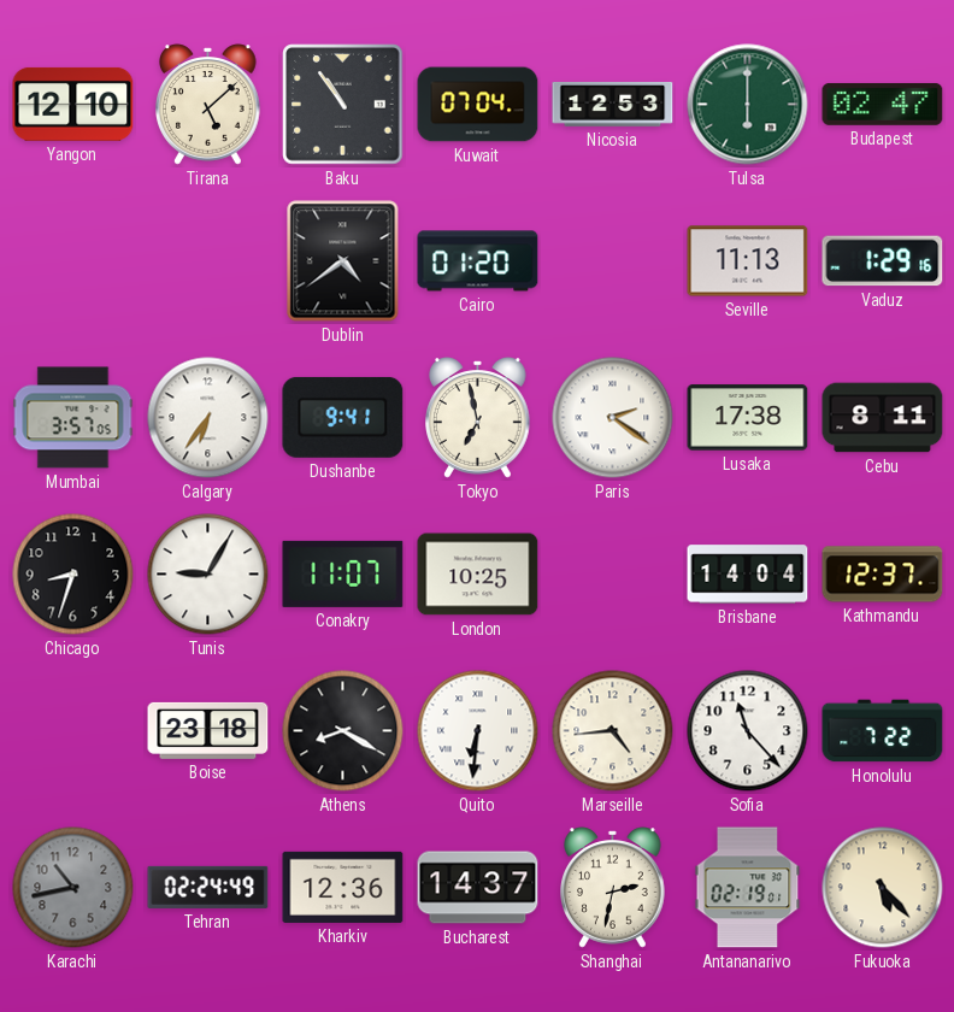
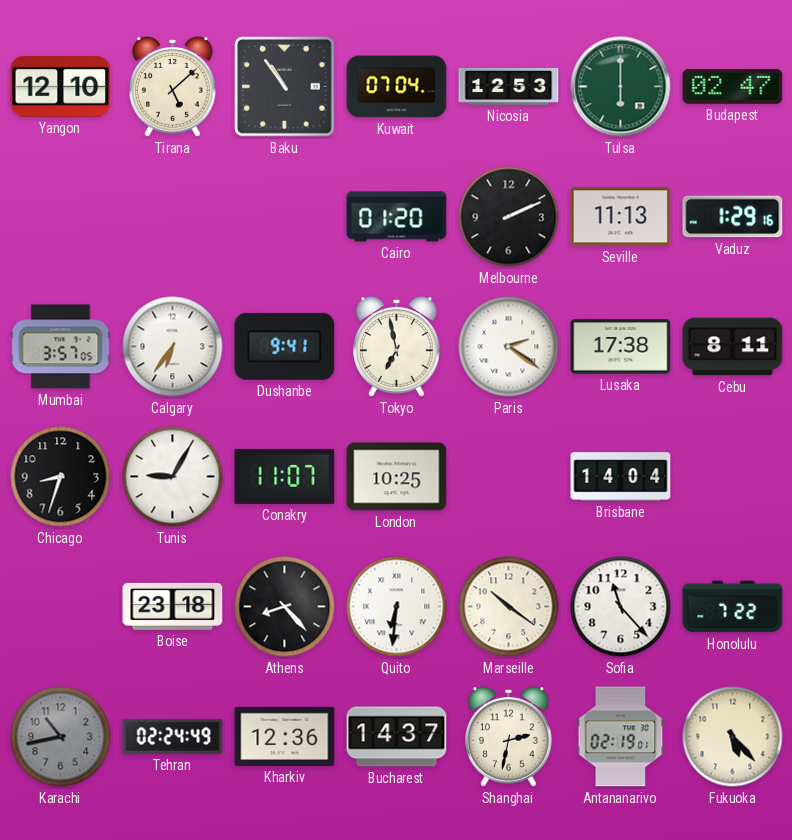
Dublin: 4:39 -> none
Melbourne: none -> 2:11
Kathmandu: 12:37 -> none
Athens: 8:20 -> 8:23
Marseille: 4:44 -> 10:21
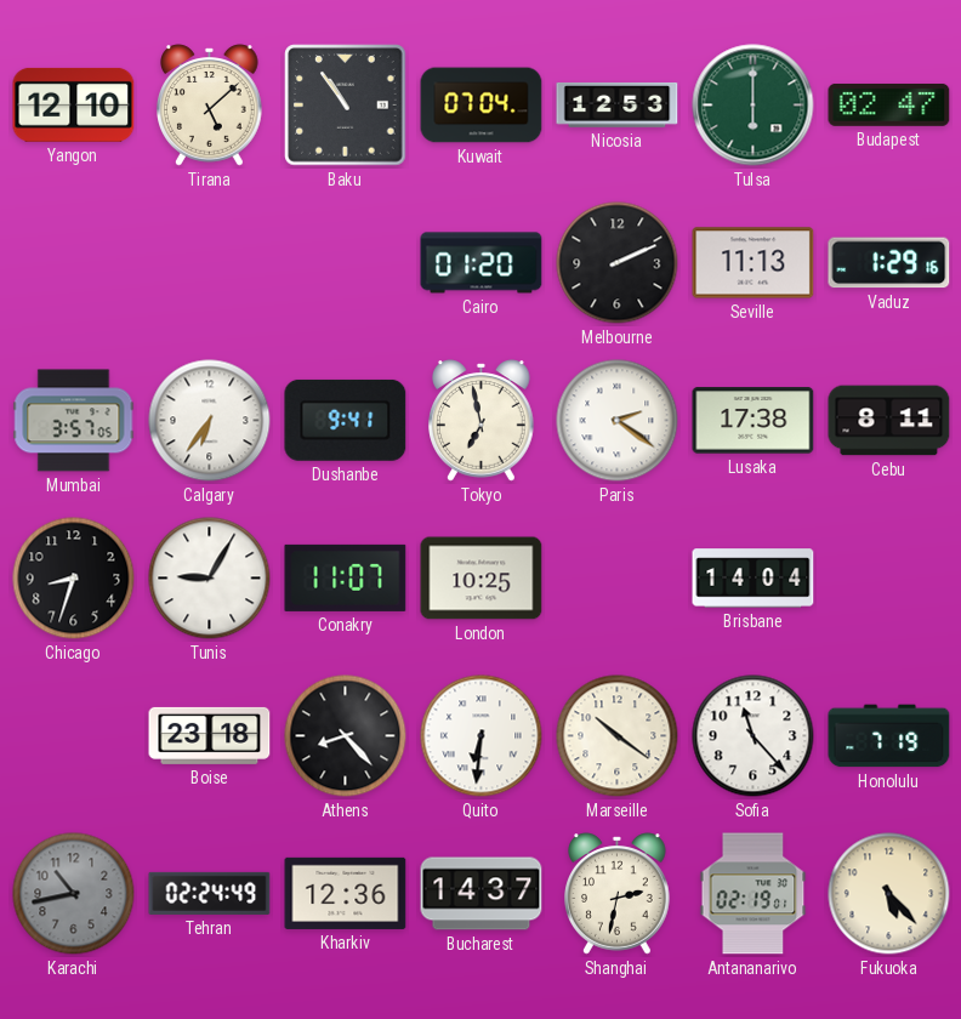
Honolulu: 7:22 -> 7:19
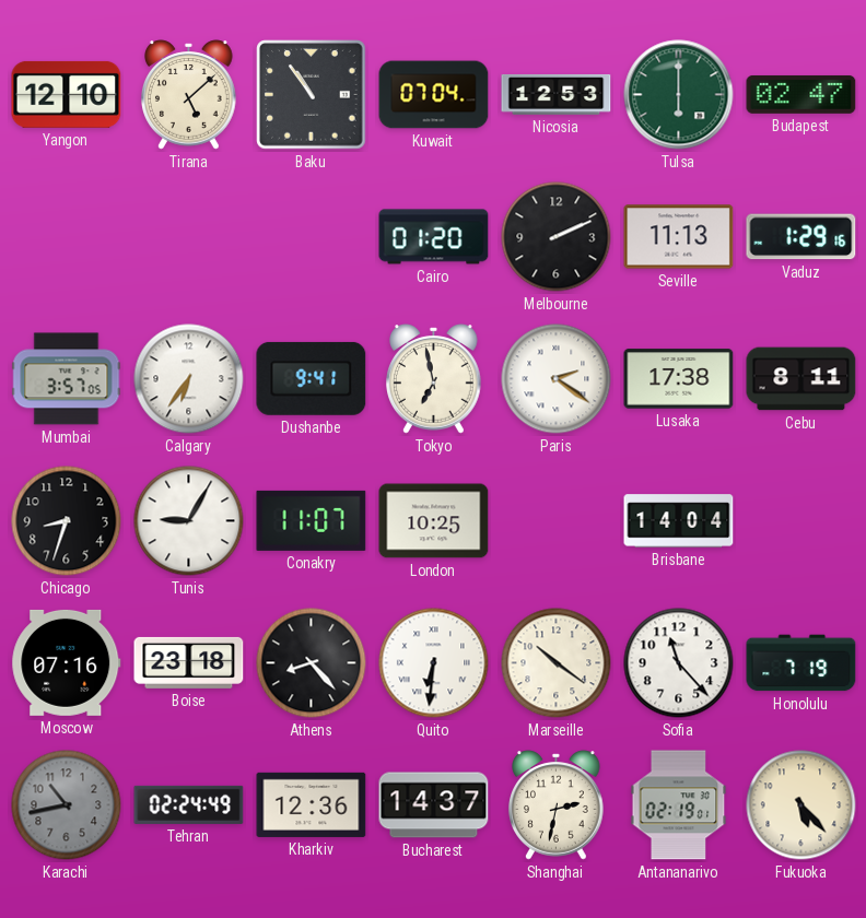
Moscow: none -> 07:16
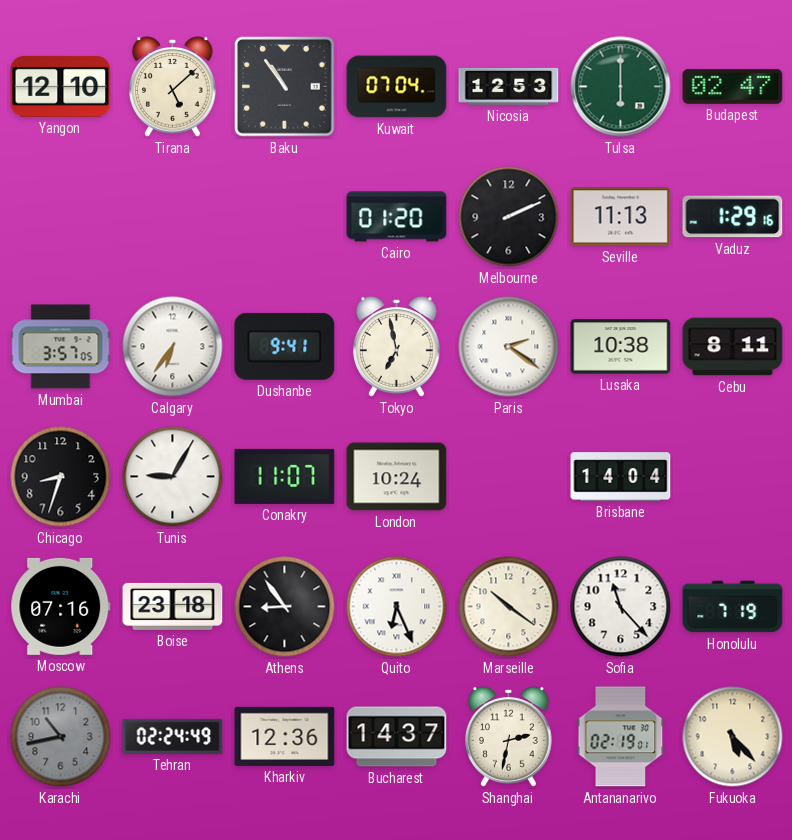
Lusaka: 17:38 -> 10:38
London: 10:25 -> 10:24
Athens: 8:23 -> 8:54
Quito: 6:31 -> 6:26
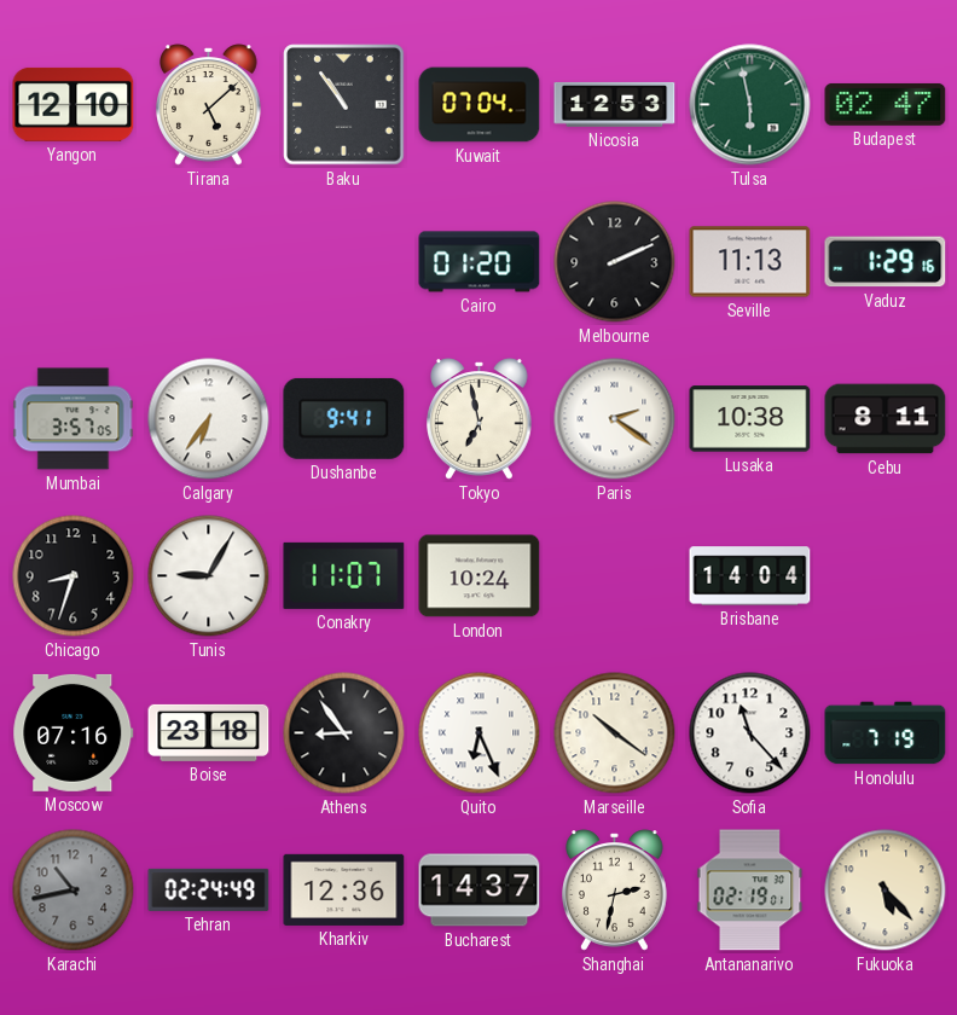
Tulsa: 6:00 -> 5:58
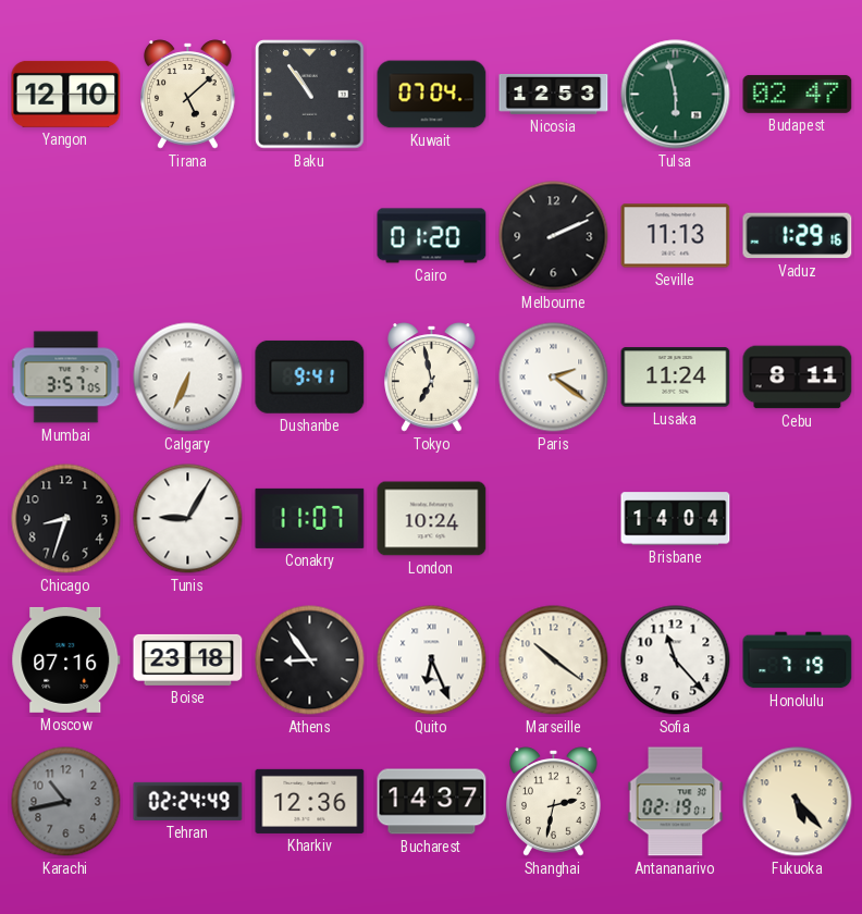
Calgary: 6:36 -> 6:34
Lusaka: 10:38 -> 11:24
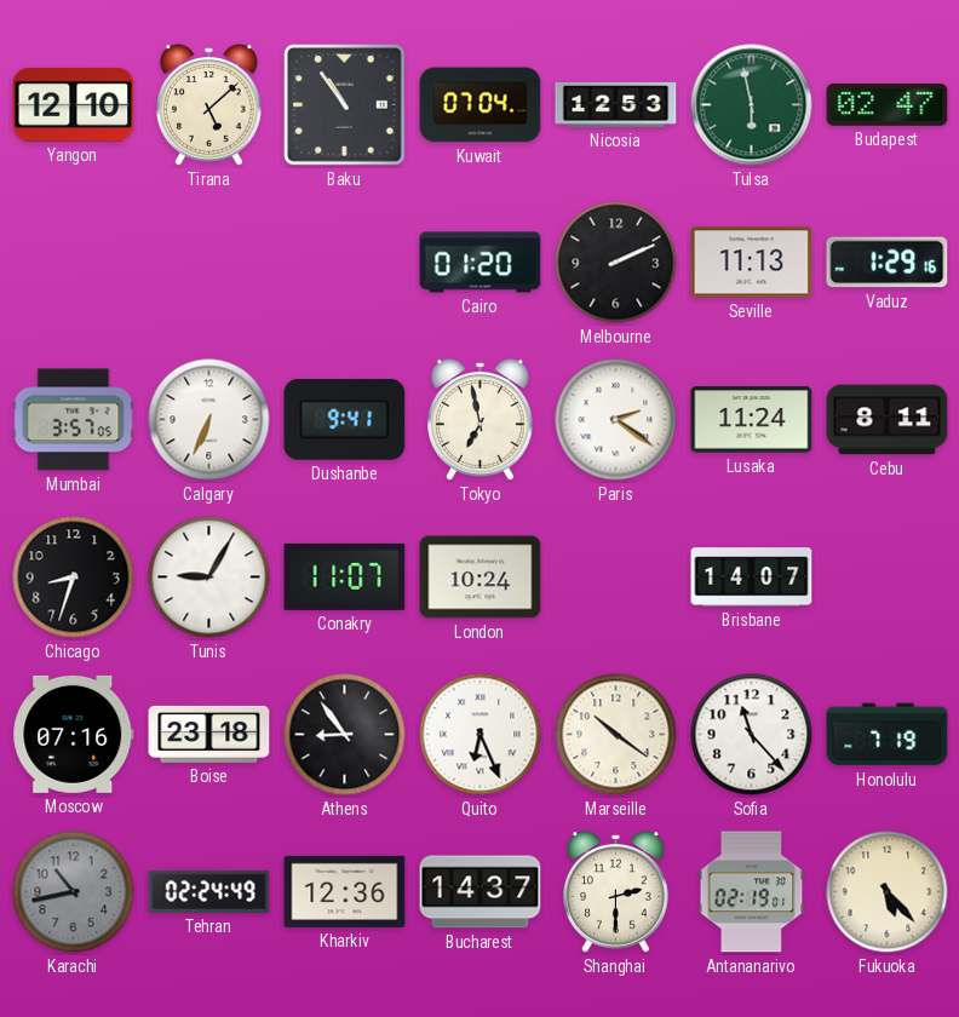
Brisbane: 14:04 -> 14:07
Shanghai: 2:32 -> 2:30
